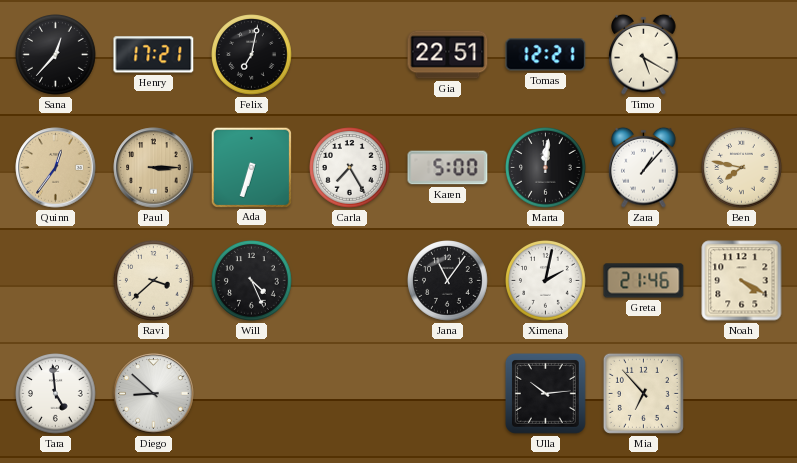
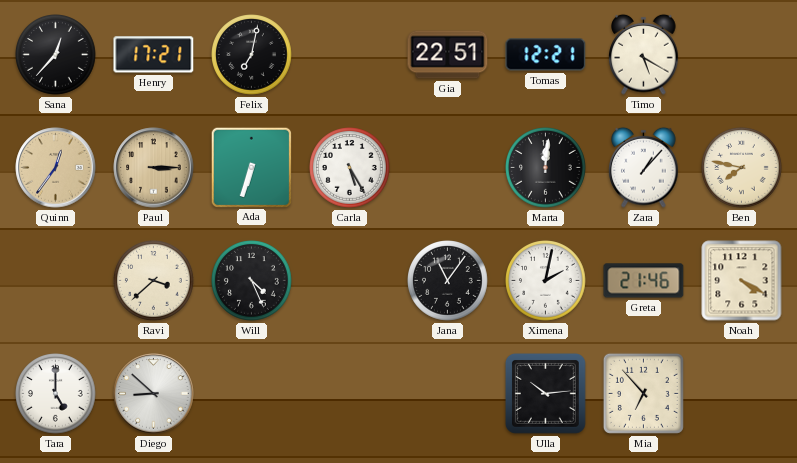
Carla: 7:25 -> 5:25
Karen: 5:00 -> none
Tara: 4:59 -> 5:00
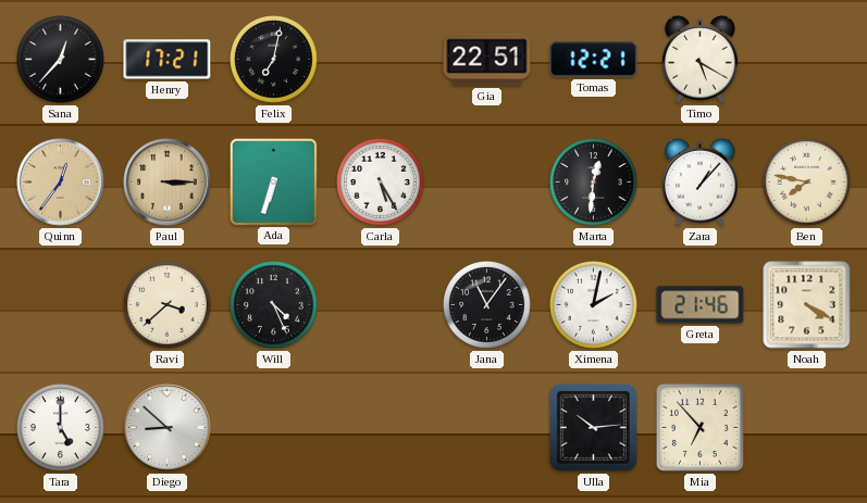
Marta: 12:01 -> 12:31
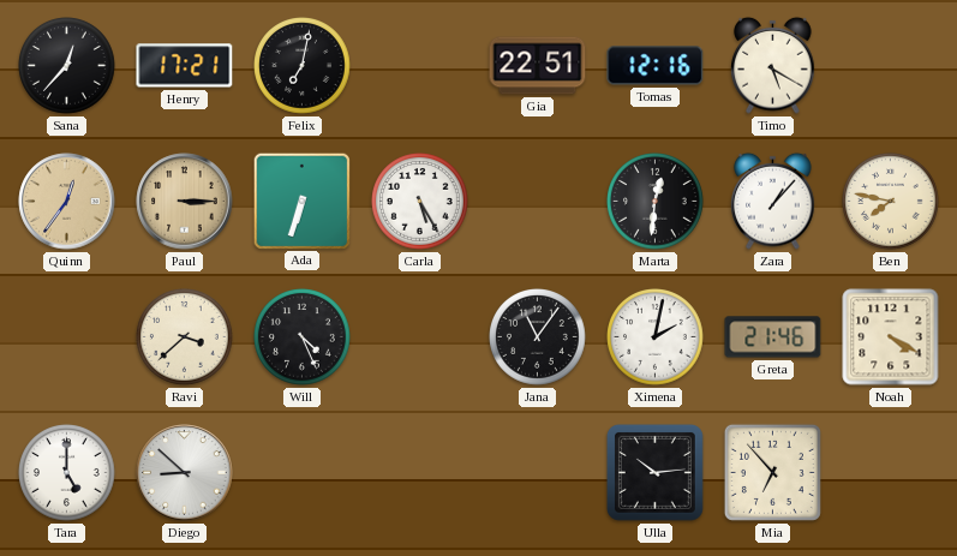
Tomas: 12:21 -> 12:16
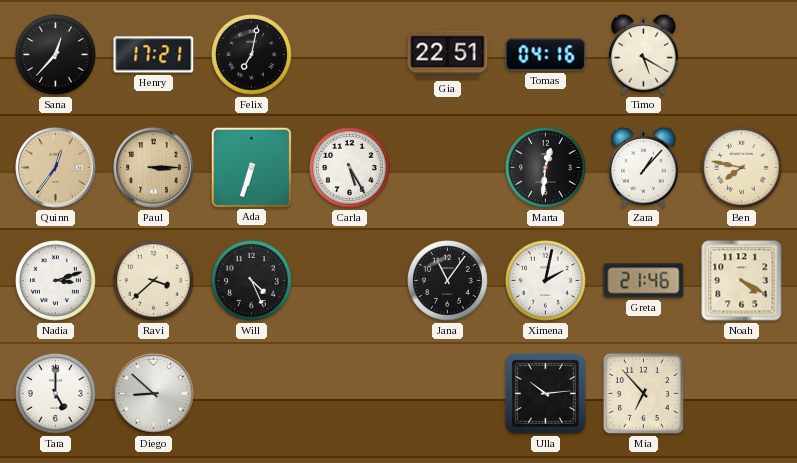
Tomas: 12:16 -> 04:16
Nadia: none -> 3:12
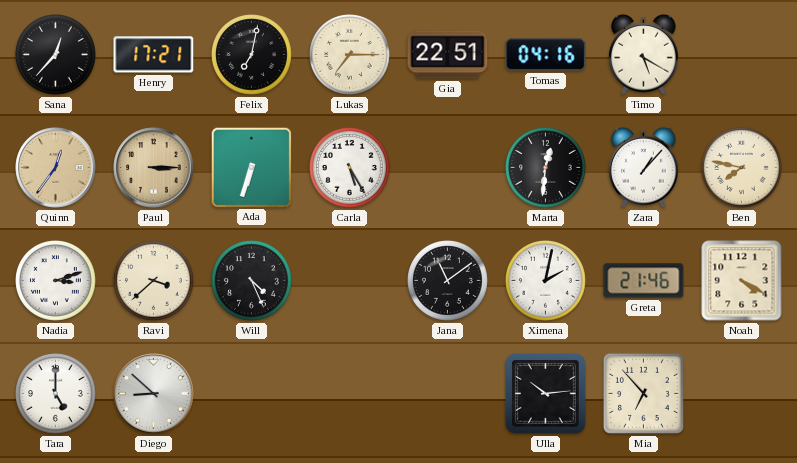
Lukas: none -> 7:15
Jana: 11:06 -> 11:09
